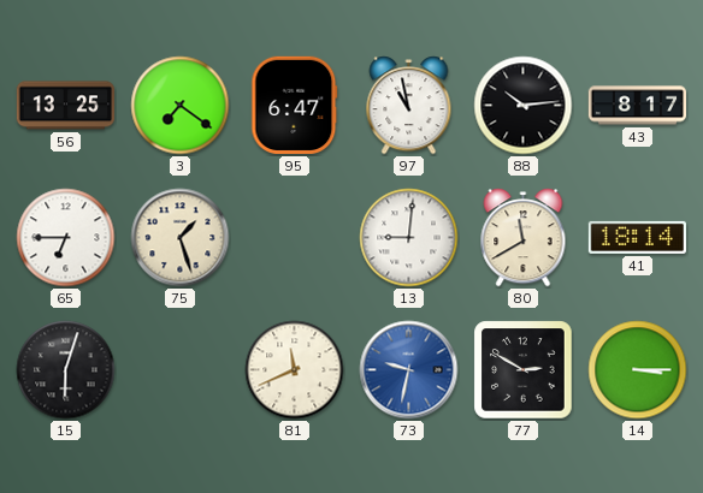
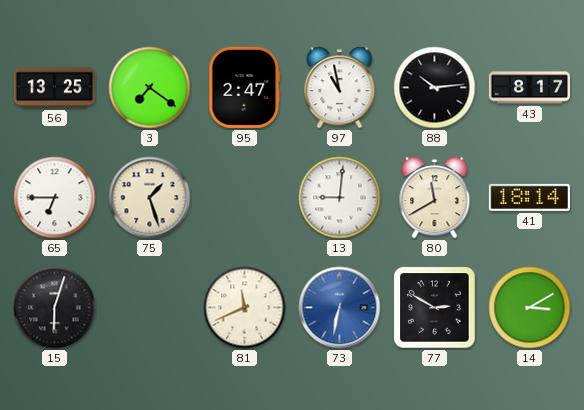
95: 6:47 -> 2:47
73: 9:32 -> 6:32
14: 3:15 -> 3:10
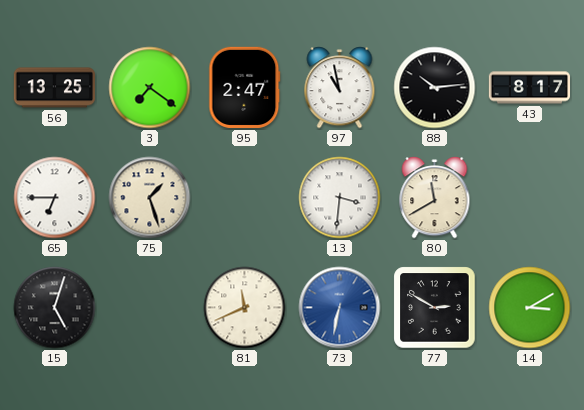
13: 9:01 -> 3:31
41: 18:14 -> none
15: 6:03 -> 5:03
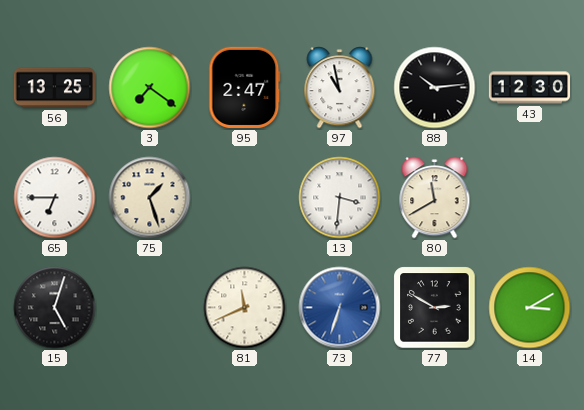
43: 8:17 -> 12:30
73: 6:32 -> 6:33
